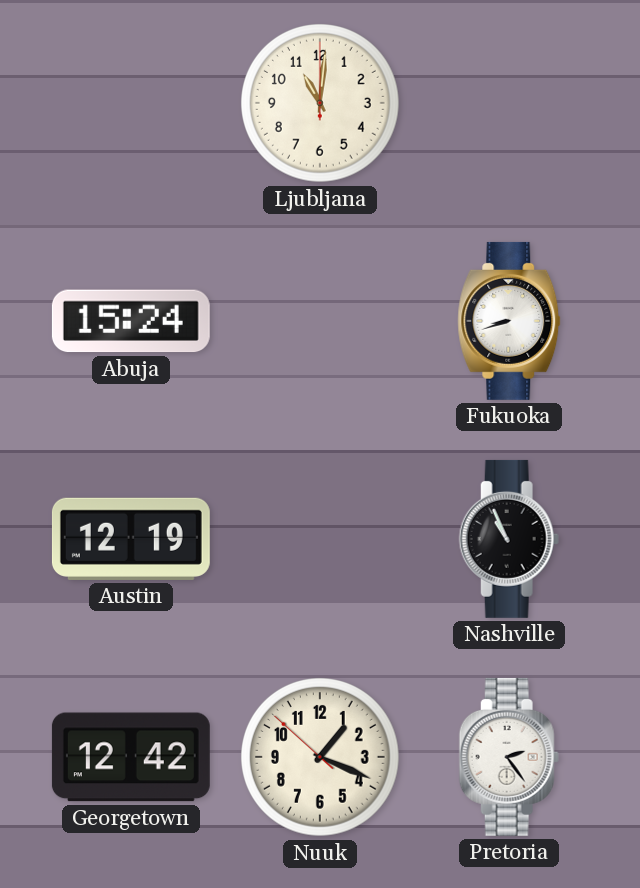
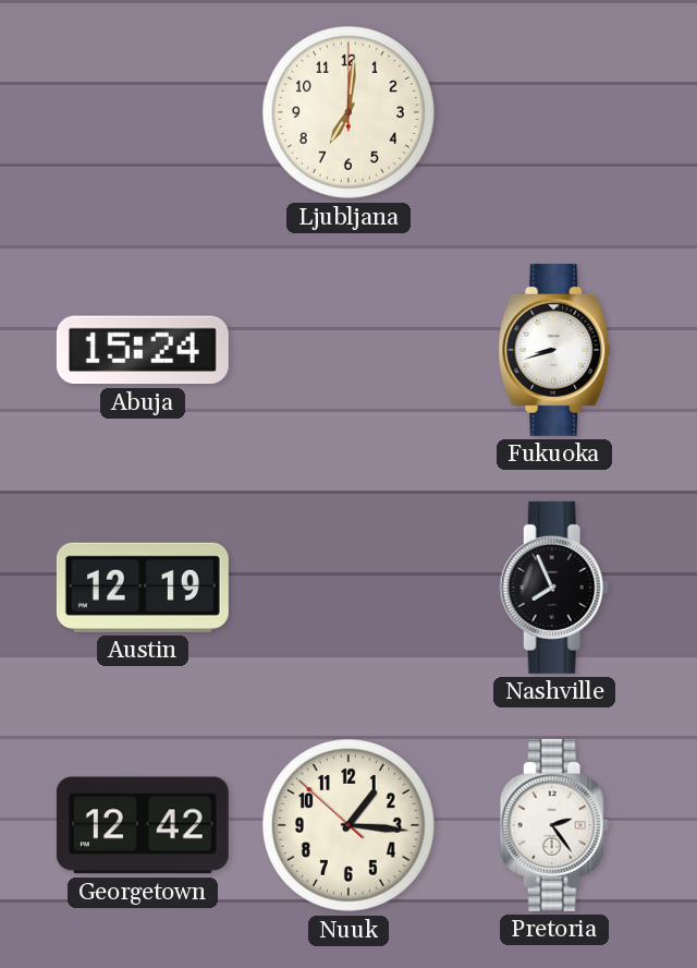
Ljubljana: 11:01 -> 7:01
Nashville: 10:56 -> 7:56
Nuuk: 1:18 -> 1:15
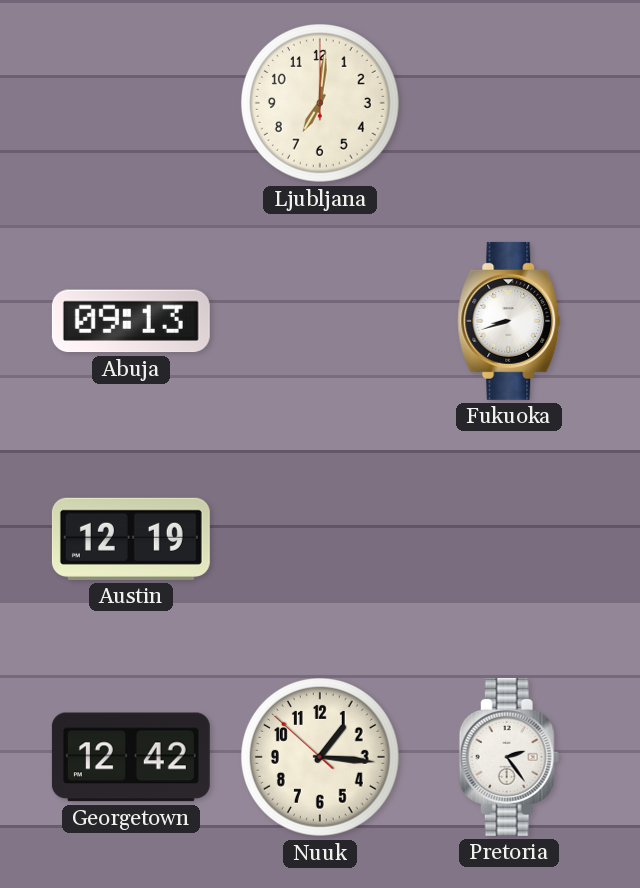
Abuja: 15:24 -> 09:13
Nashville: 7:56 -> none
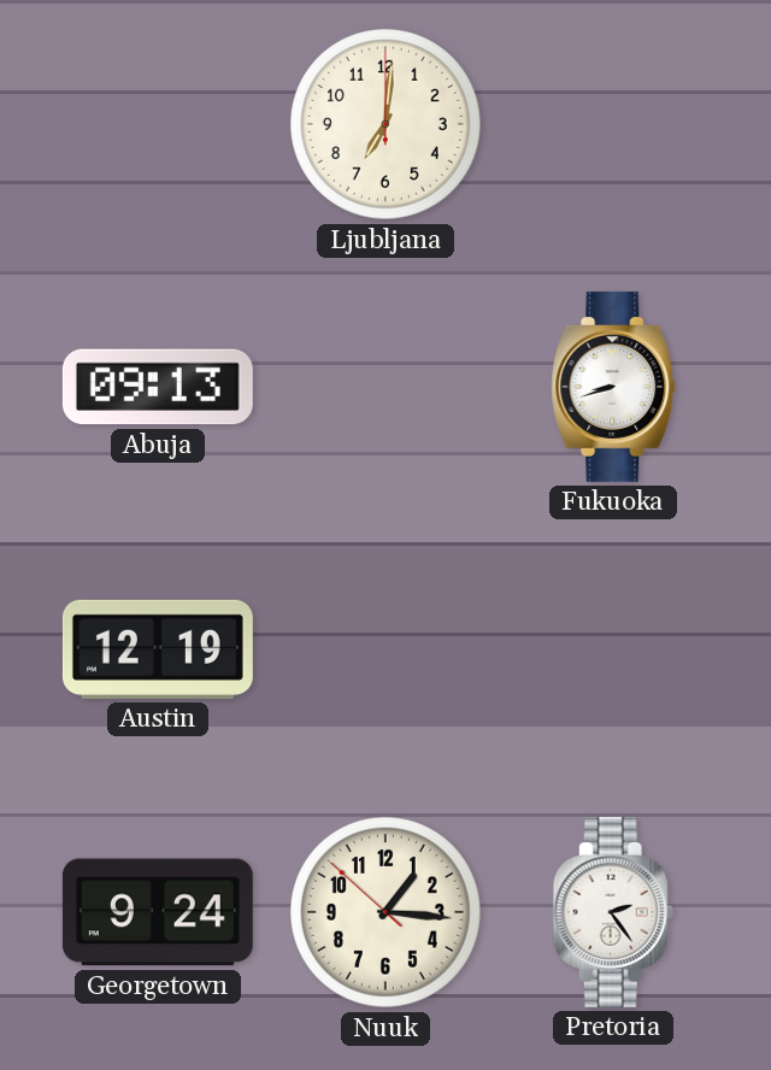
Georgetown: 12:42 -> 9:24
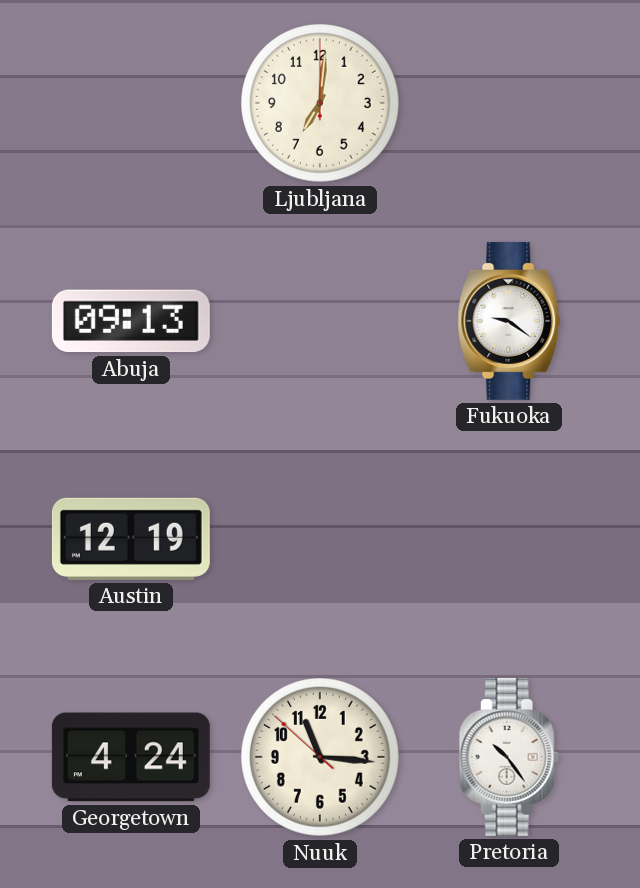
Fukuoka: 8:42 -> 9:21
Georgetown: 9:24 -> 4:24
Nuuk: 1:15 -> 11:15
Pretoria: 2:24 -> 10:24
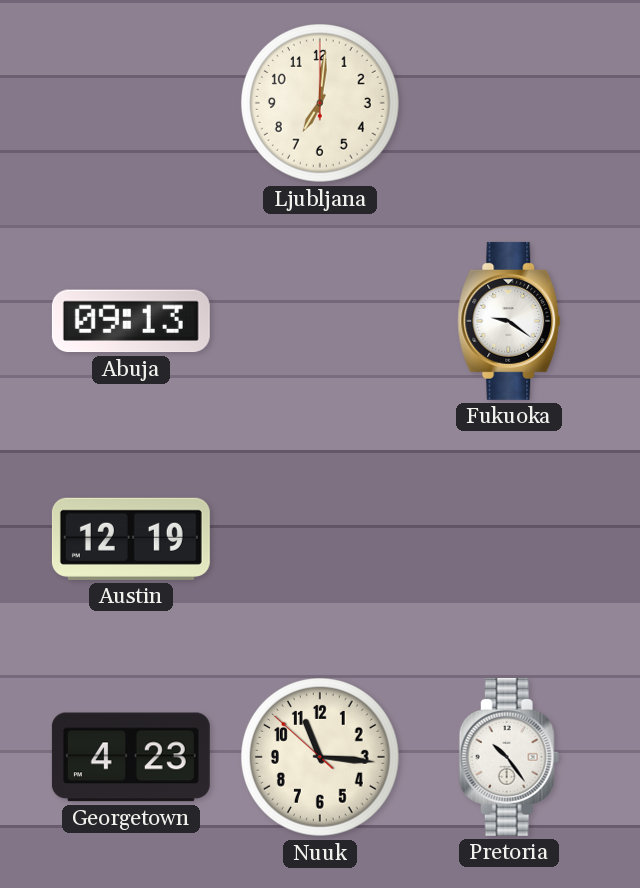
Georgetown: 4:24 -> 4:23
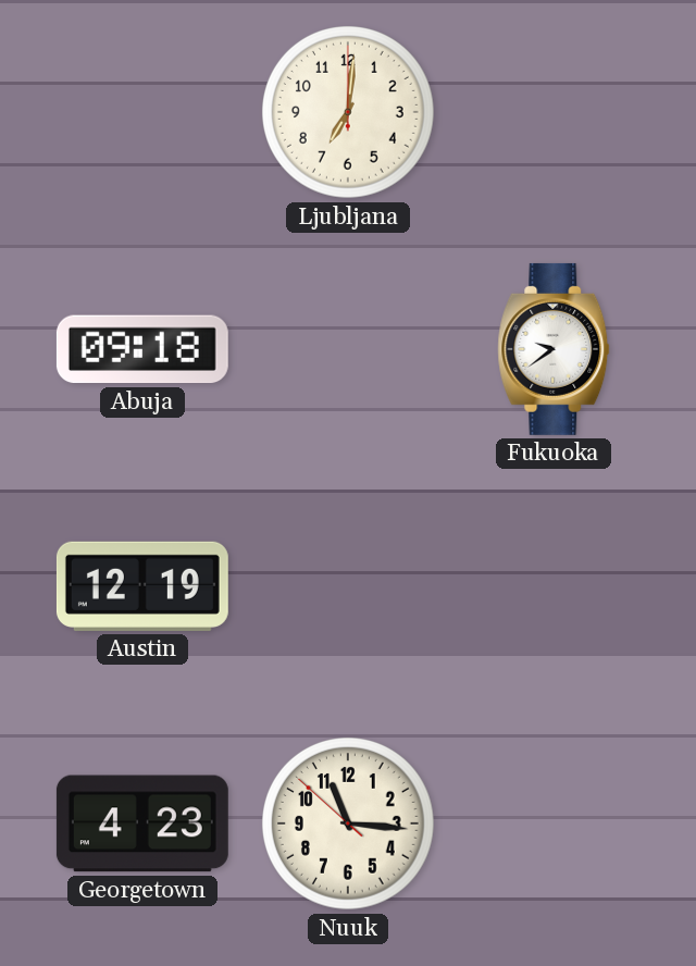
Abuja: 09:13 -> 09:18
Fukuoka: 9:21 -> 9:39
Pretoria: 10:24 -> none
